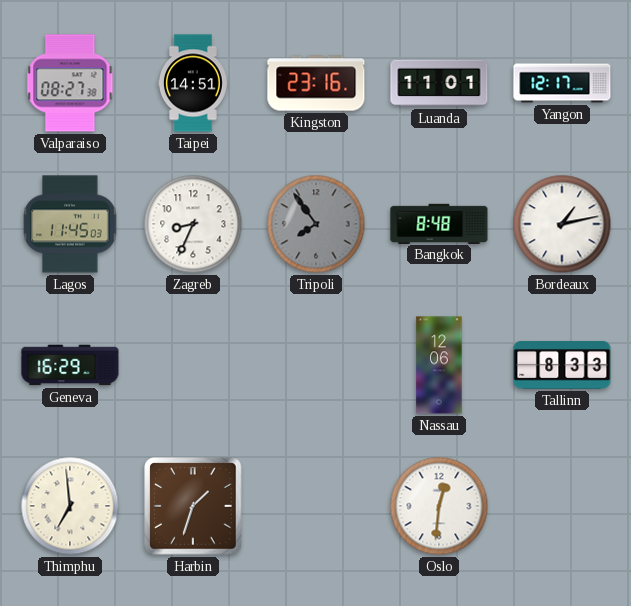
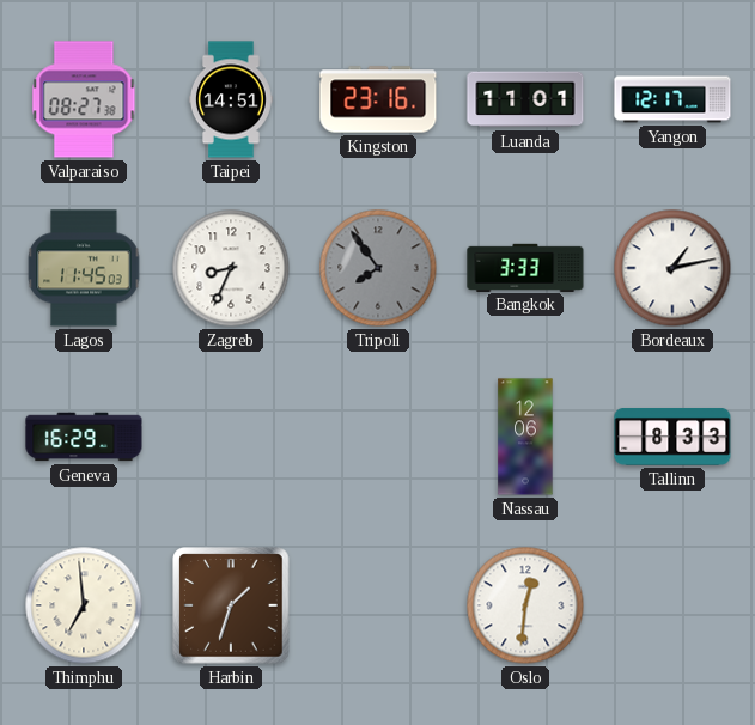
Bangkok: 8:48 -> 3:33
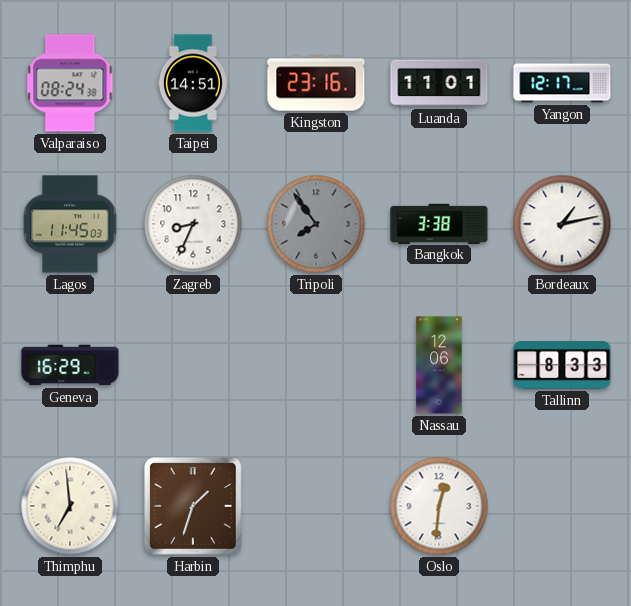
Valparaiso: 08:27 -> 08:24
Bangkok: 3:33 -> 3:38
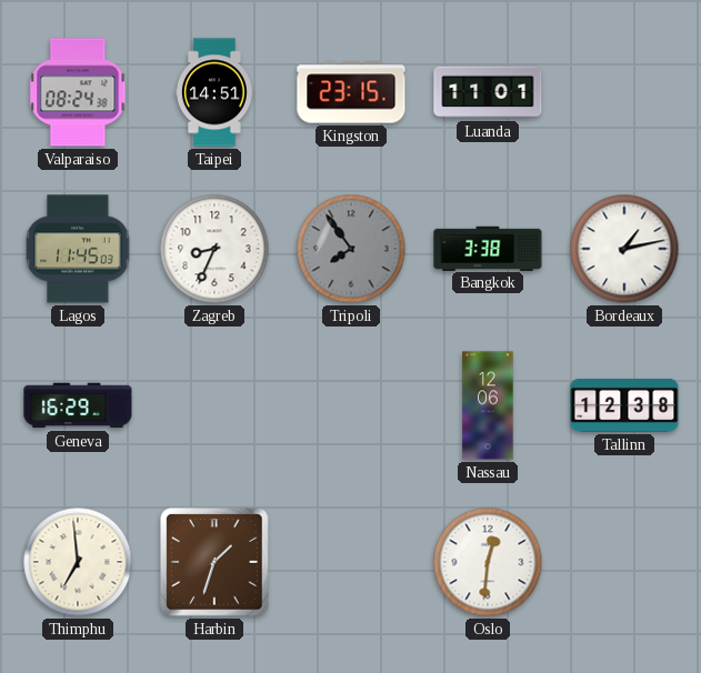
Kingston: 23:16 -> 23:15
Yangon: 12:17 -> none
Tallinn: 8:33 -> 12:38
